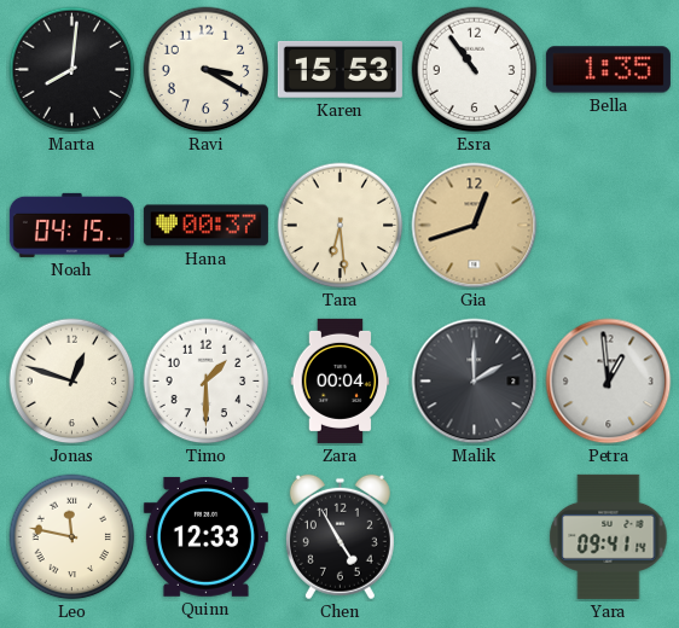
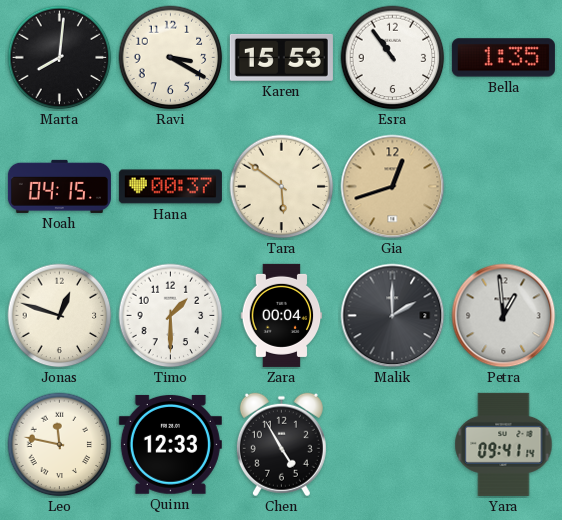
Tara: 6:29 -> 5:51
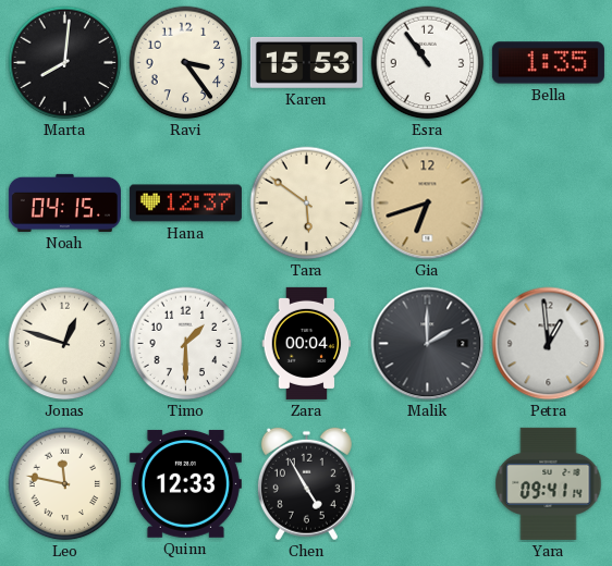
Ravi: 3:20 -> 3:24
Hana: 00:37 -> 12:37
Gia: 12:42 -> 6:42
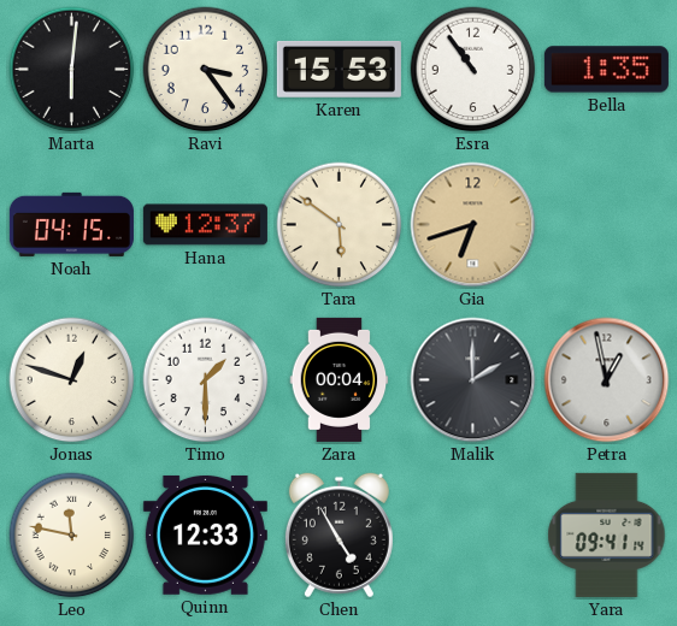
Marta: 8:01 -> 6:01
Petra: 12:59 -> 12:58
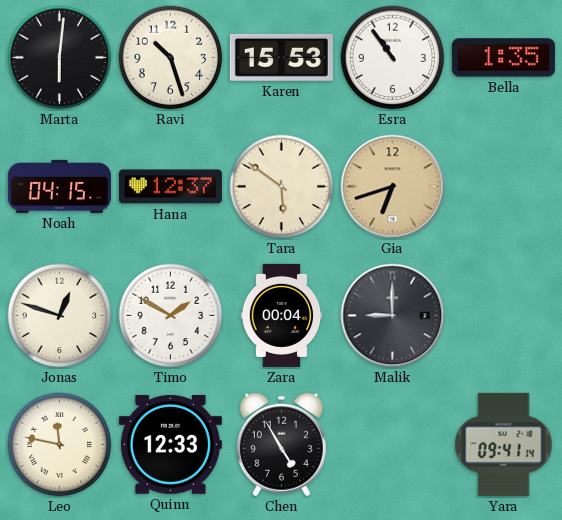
Ravi: 3:24 -> 10:27
Timo: 1:30 -> 1:50
Malik: 2:00 -> 9:00
Petra: 12:58 -> none
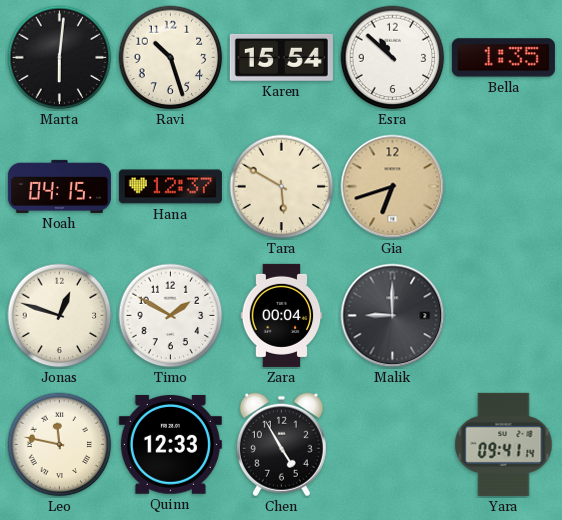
Karen: 15:53 -> 15:54
Esra: 10:54 -> 10:52
Tara: 5:51 -> 5:50
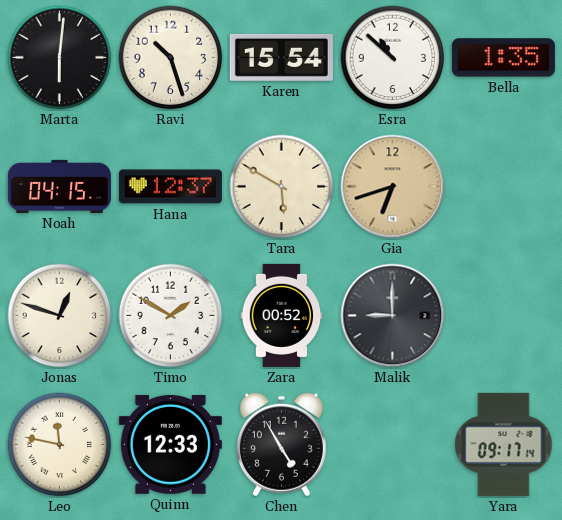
Zara: 00:04 -> 00:52
Yara: 09:41 -> 09:17
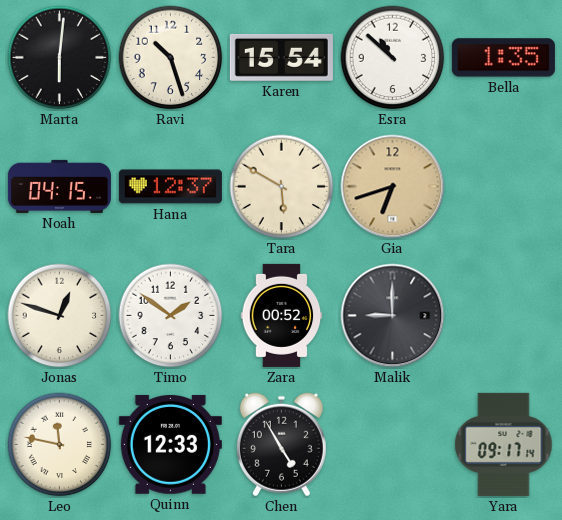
Timo: 1:50 -> 1:51
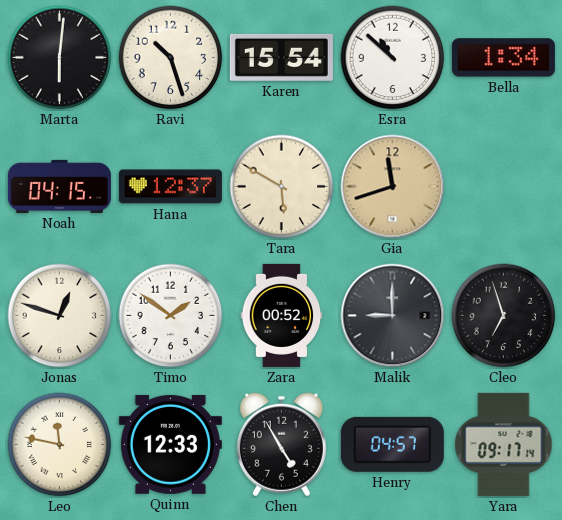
Bella: 1:35 -> 1:34
Gia: 6:42 -> 11:42
Cleo: none -> 6:57
Henry: none -> 04:57
